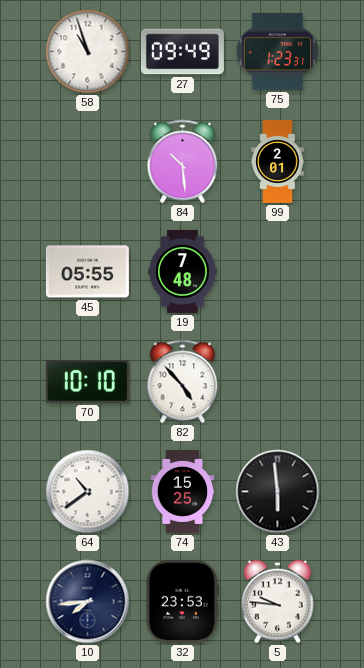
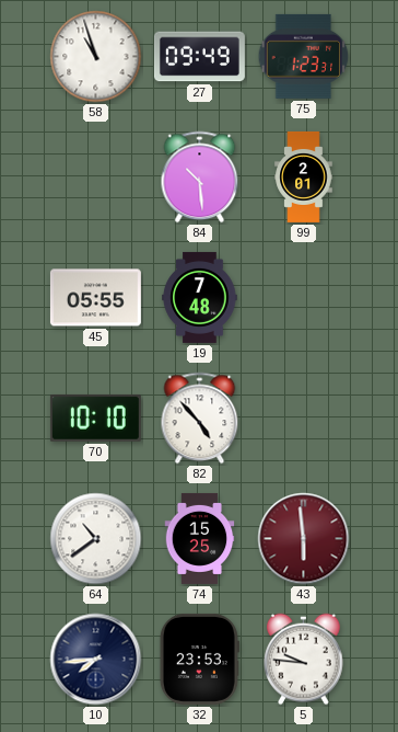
43 dial: black -> burgundy
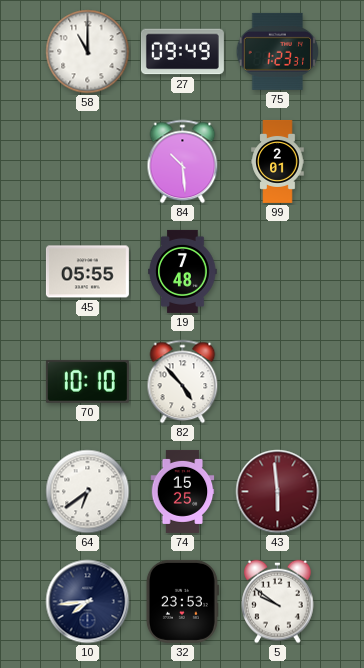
58: 10:57 -> 11:00
64: 10:39 -> 6:39
5: 9:46 -> 9:51
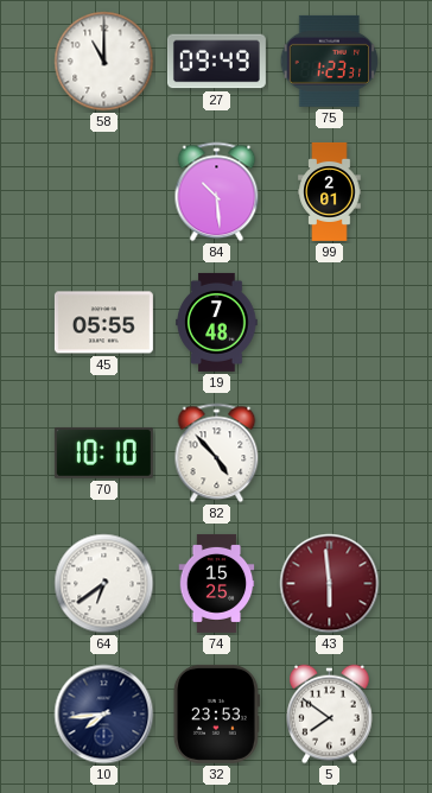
5: 9:51 -> 7:51
